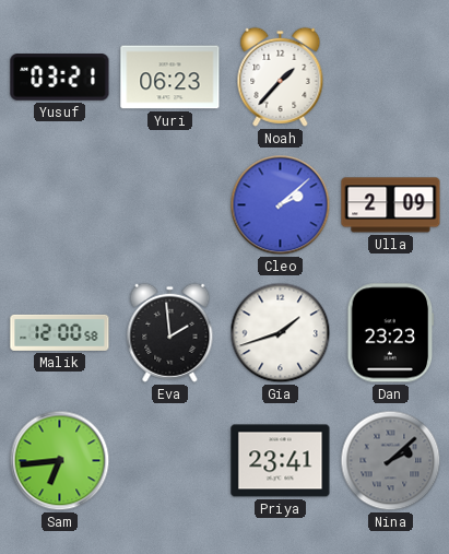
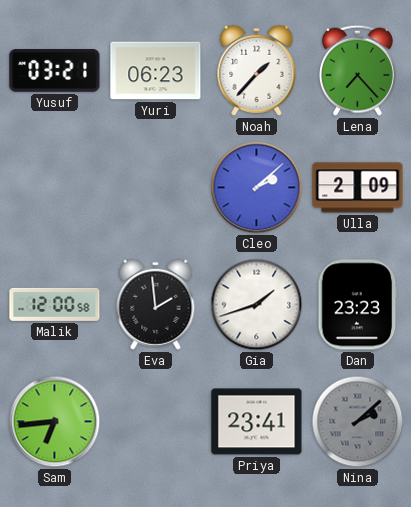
Lena: none -> 7:23
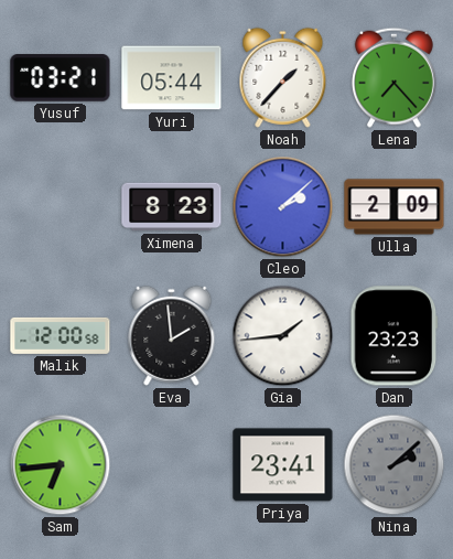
Yuri: 06:23 -> 05:44
Ximena: none -> 8:23
Gia: 1:42 -> 1:44
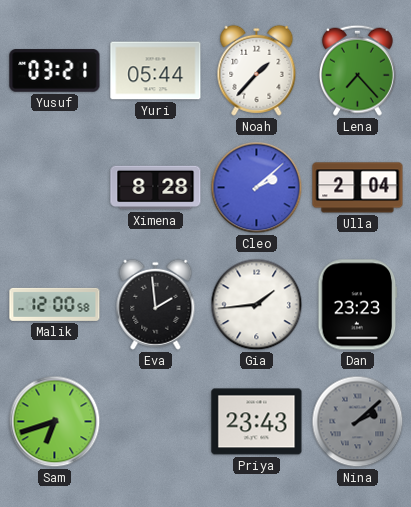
Ximena: 8:23 -> 8:28
Ulla: 2:09 -> 2:04
Sam: 6:44 -> 6:42
Priya: 23:41 -> 23:43
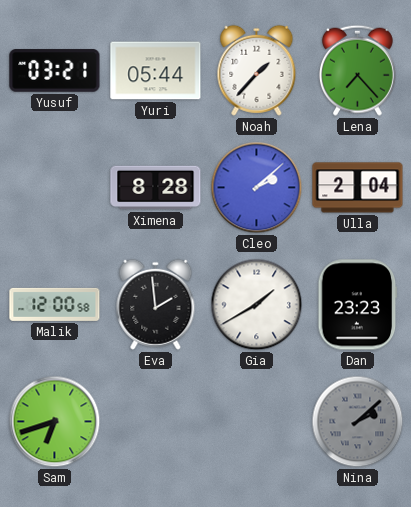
Gia: 1:44 -> 1:40
Priya: 23:43 -> none
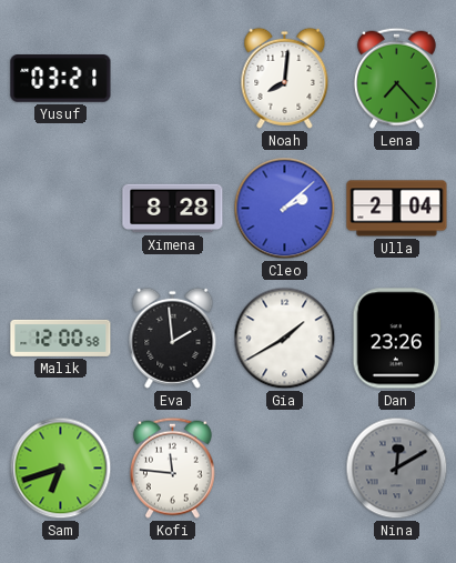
Yuri: 05:44 -> none
Noah: 1:37 -> 8:01
Dan: 23:23 -> 23:26
Kofi: none -> 11:46
Nina: 2:08 -> 12:10
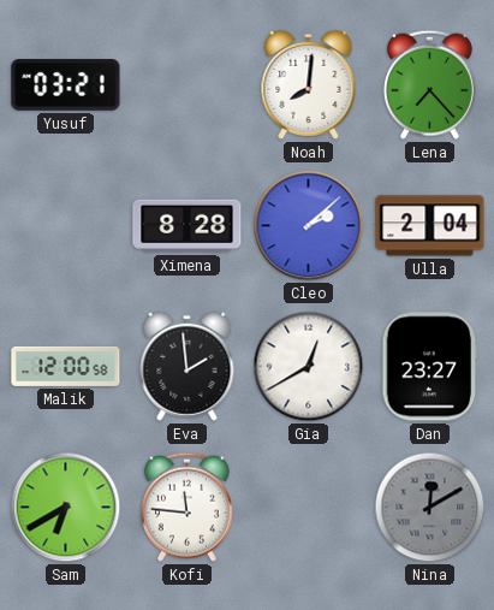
Gia: 1:40 -> 12:40
Dan: 23:26 -> 23:27
Sam: 6:42 -> 6:40
